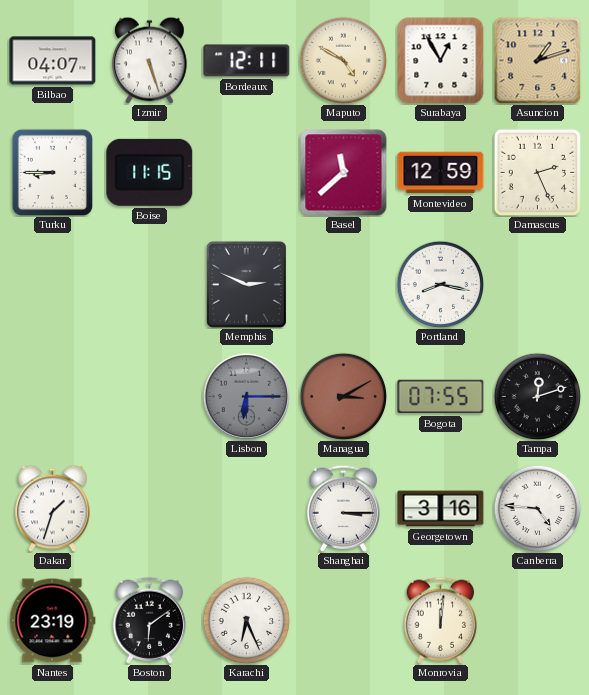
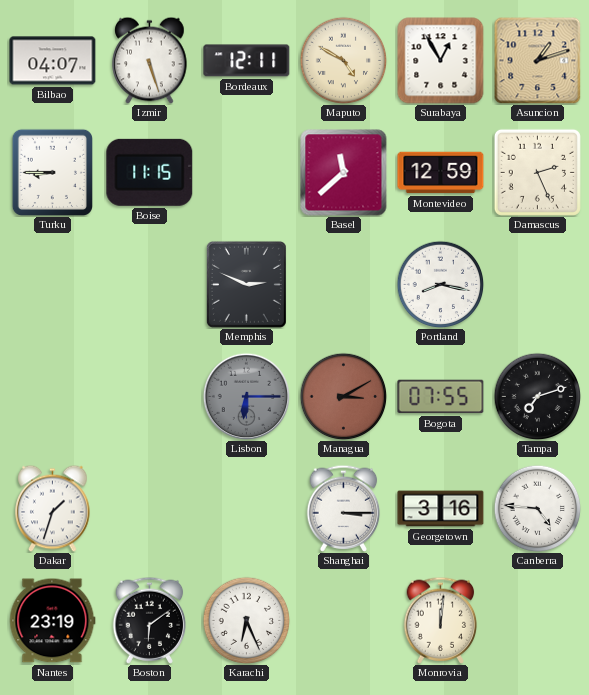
Tampa: 12:12 -> 7:12
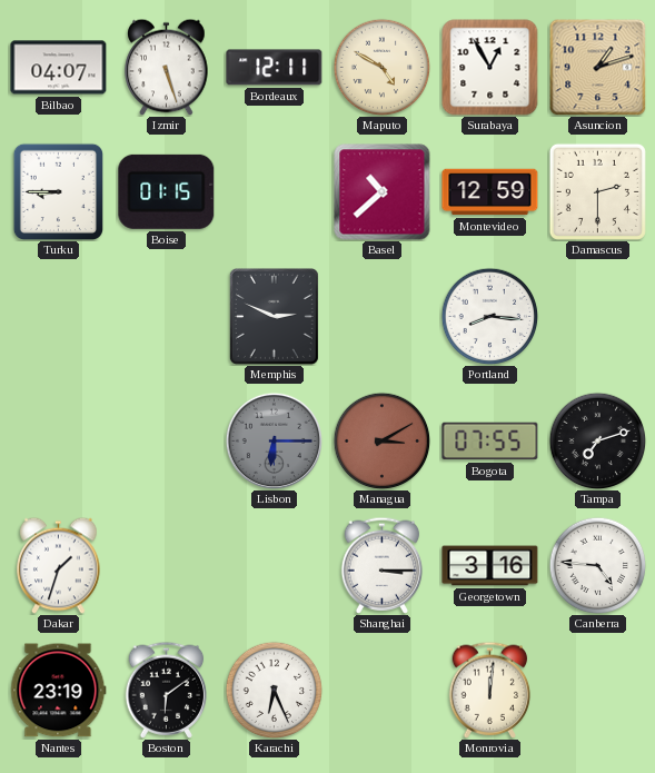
Boise: 11:15 -> 01:15
Basel: 11:38 -> 10:38
Damascus: 2:26 -> 2:30
Portland: 8:17 -> 8:16
